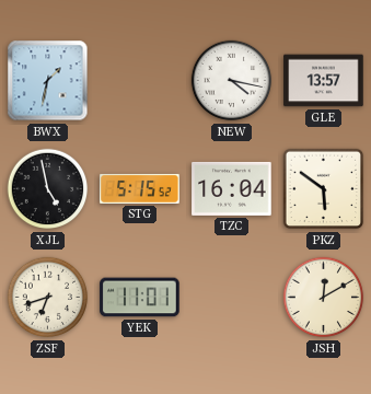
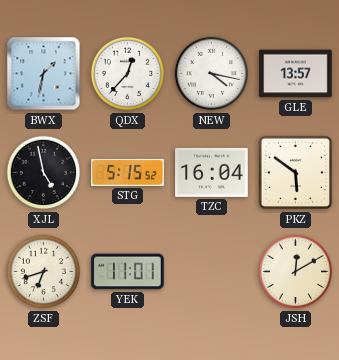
QDX: none -> 12:37
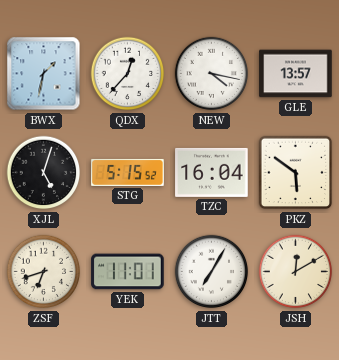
XJL: 4:58 -> 5:03
JTT: none -> 7:05
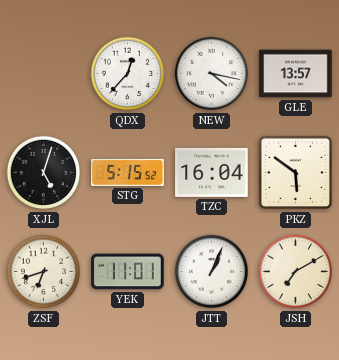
BWX: 1:32 -> none
JTT: 7:05 -> 1:04
JSH: 12:10 -> 7:10
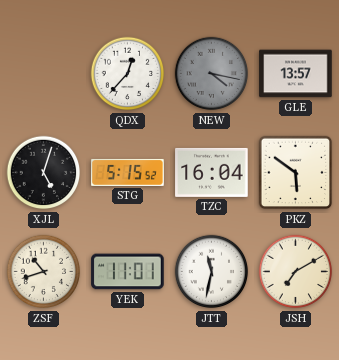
NEW dial: white -> grey
ZSF: 6:42 -> 10:42
JTT: 1:04 -> 11:32
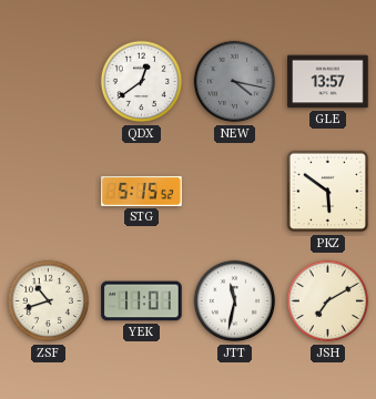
QDX: 12:37 -> 12:39
XJL: 5:03 -> none
TZC: 16:04 -> none
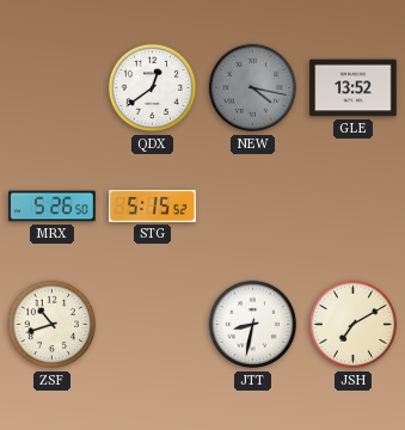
GLE: 13:57 -> 13:52
MRX: none -> 5:26
PKZ: 5:51 -> none
YEK: 11:01 -> none
JTT: 11:32 -> 8:32
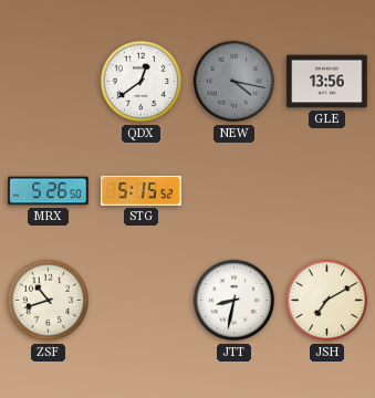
GLE: 13:52 -> 13:56
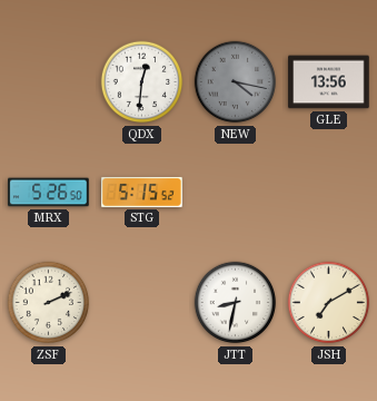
QDX: 12:39 -> 12:31
ZSF: 10:42 -> 2:11
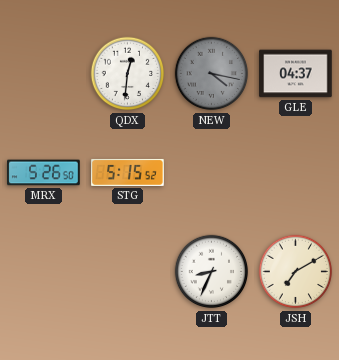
GLE: 13:56 -> 04:37
ZSF: 2:11 -> none
JTT: 8:32 -> 8:34
